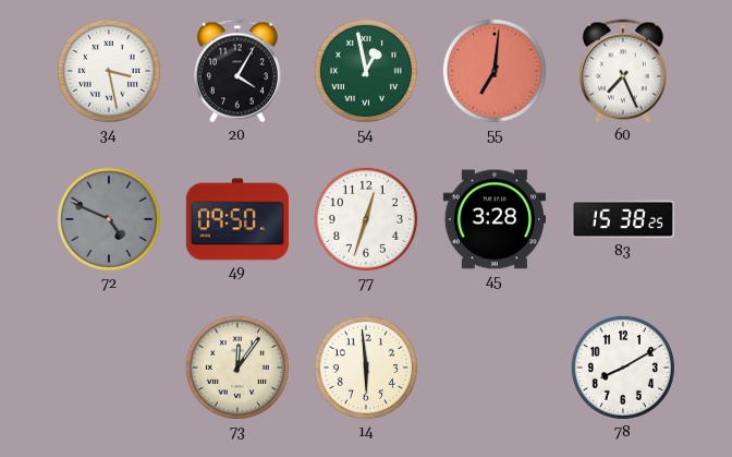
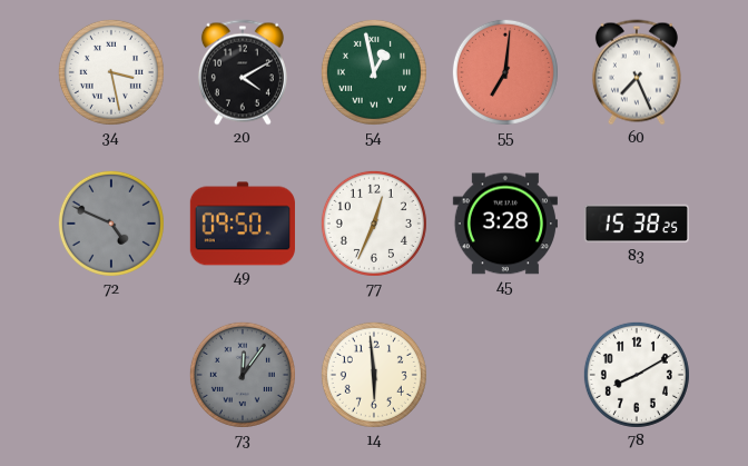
20: 4:05 -> 4:10
77: 12:33 -> 12:34
73 dial: cream -> grey
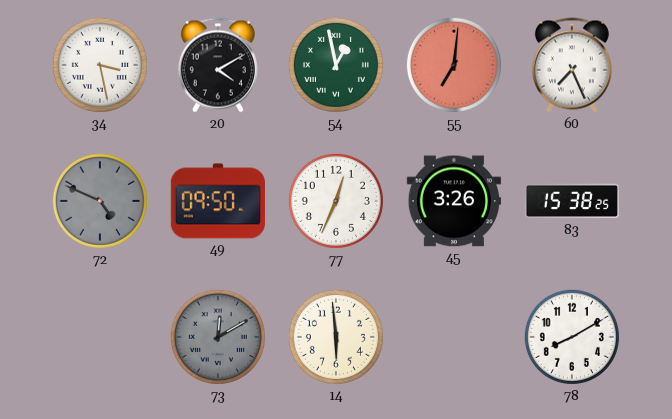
45: 3:28 -> 3:26
73: 12:06 -> 12:10
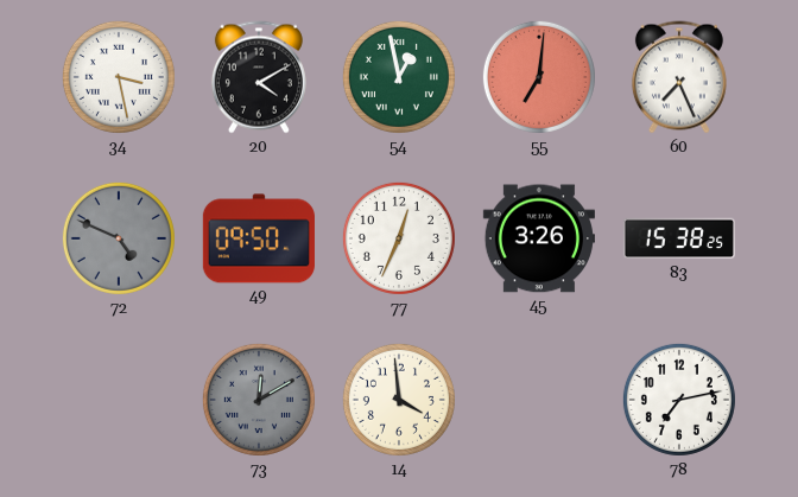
14: 5:59 -> 3:59
78: 8:10 -> 7:13
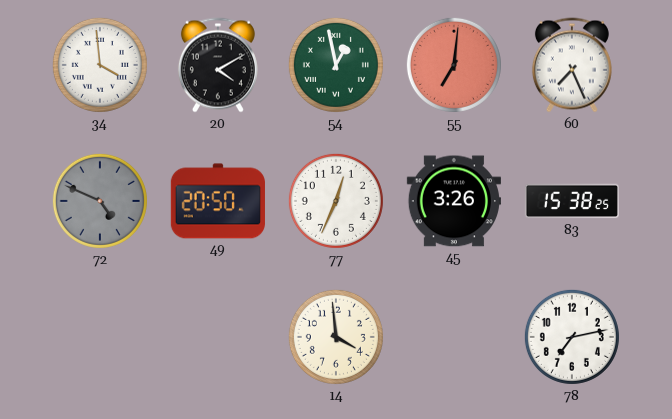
34: 3:28 -> 3:59
49: 09:50 -> 20:50
73: 12:10 -> none
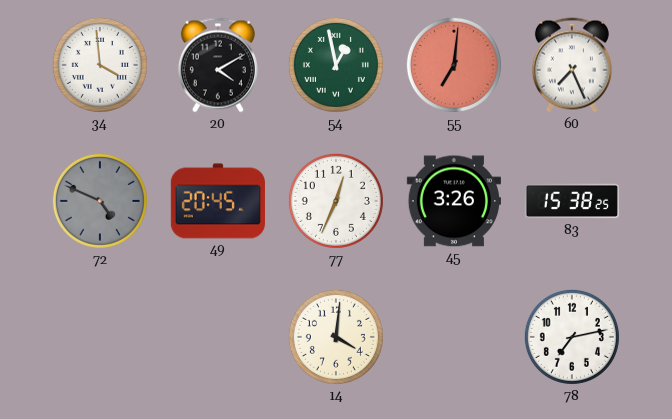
49: 20:50 -> 20:45
14: 3:59 -> 4:01
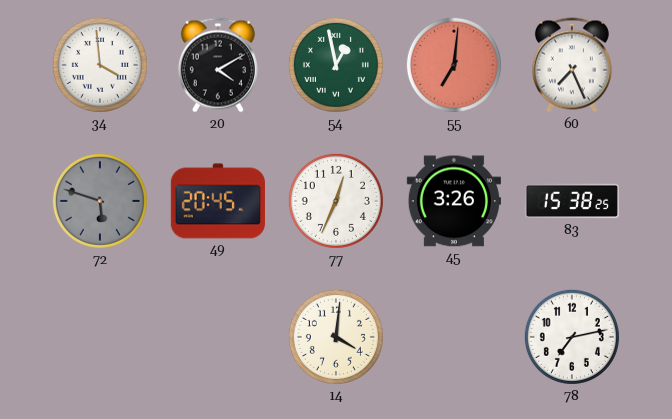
72: 4:49 -> 5:48
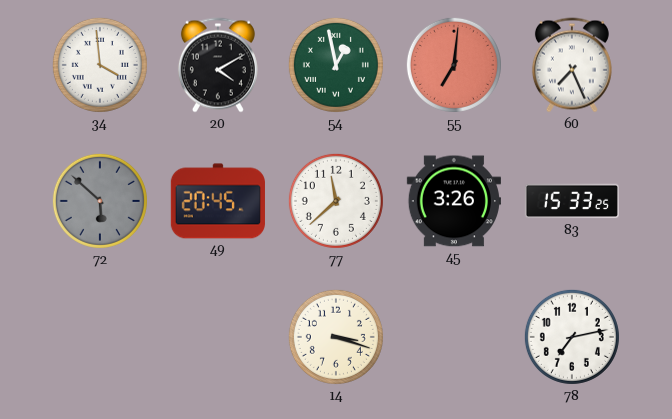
72: 5:48 -> 5:52
77: 12:34 -> 11:38
83: 15:38 -> 15:33
14: 4:01 -> 3:18
